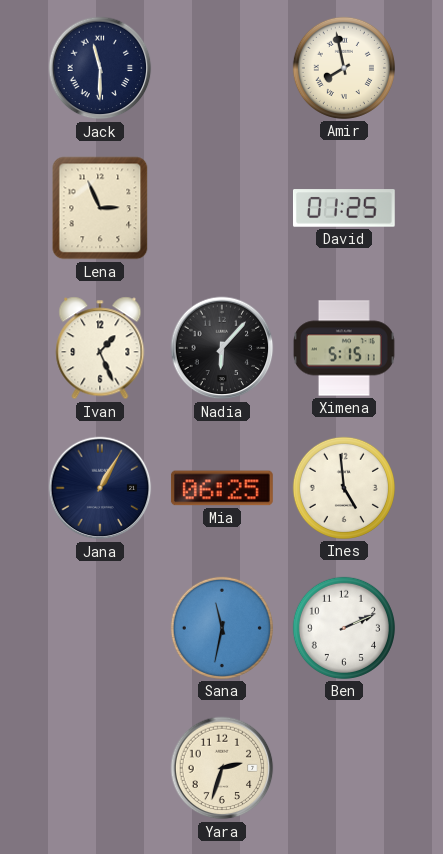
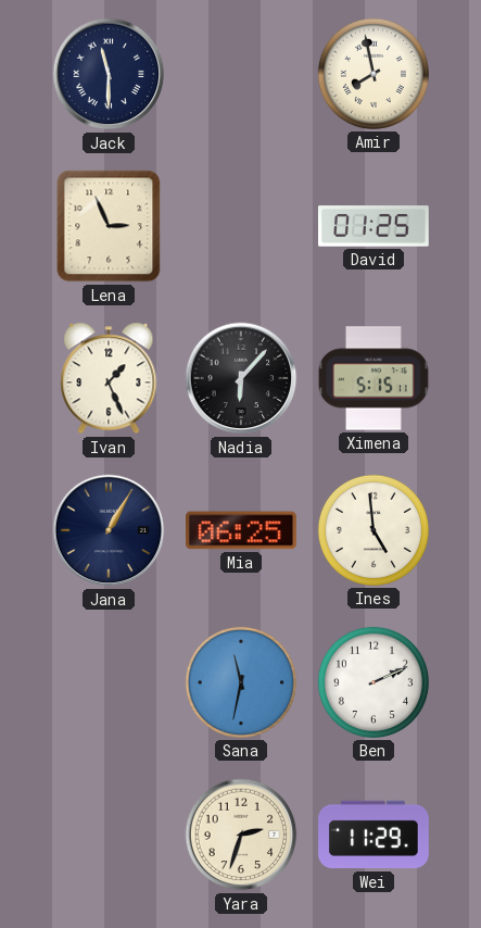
Wei: none -> 11:29
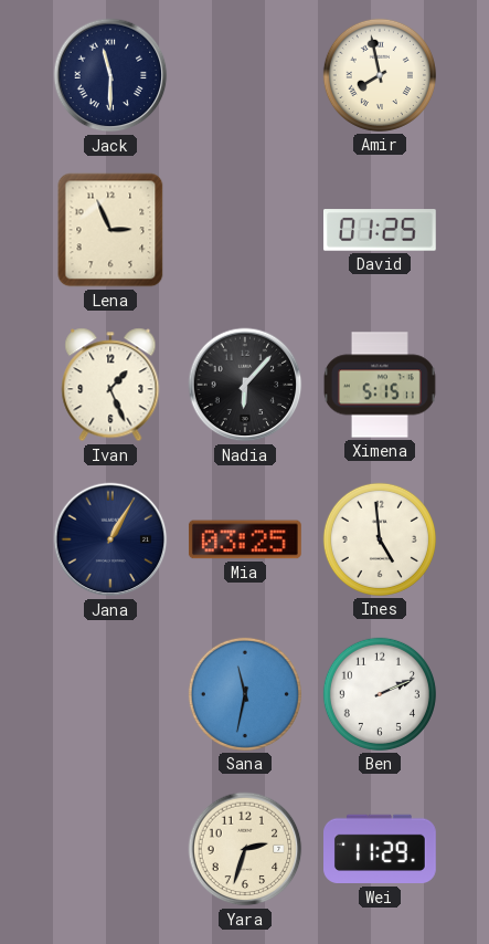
Mia: 06:25 -> 03:25
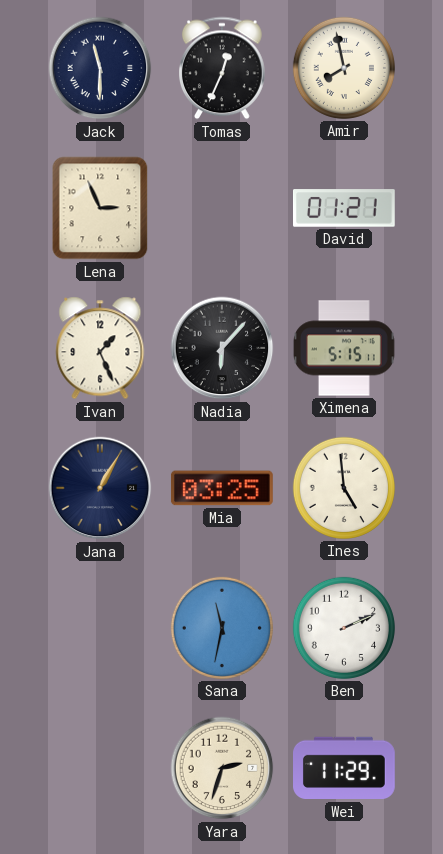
Tomas: none -> 12:34
David: 01:25 -> 01:21
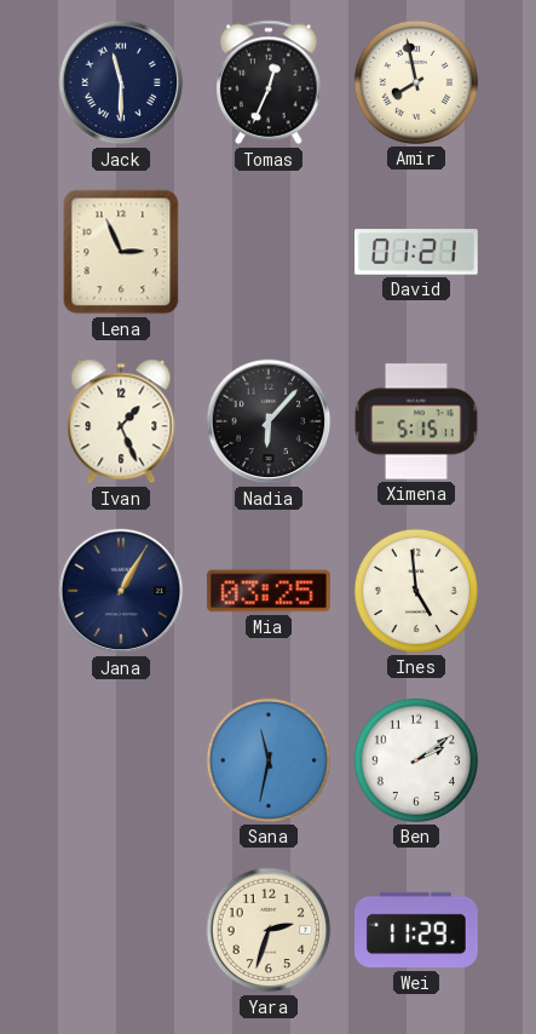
Ben: 2:11 -> 2:09
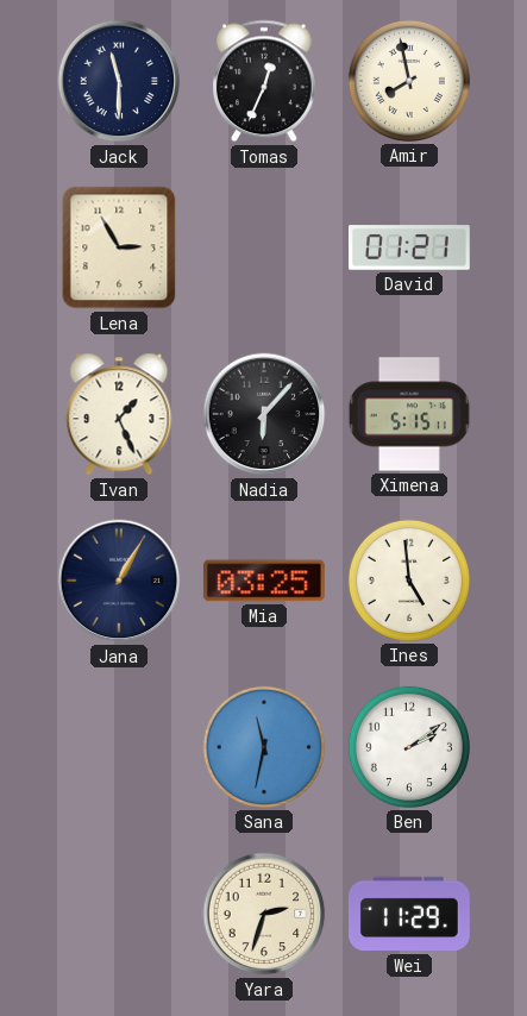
Lena: 2:56 -> 2:55
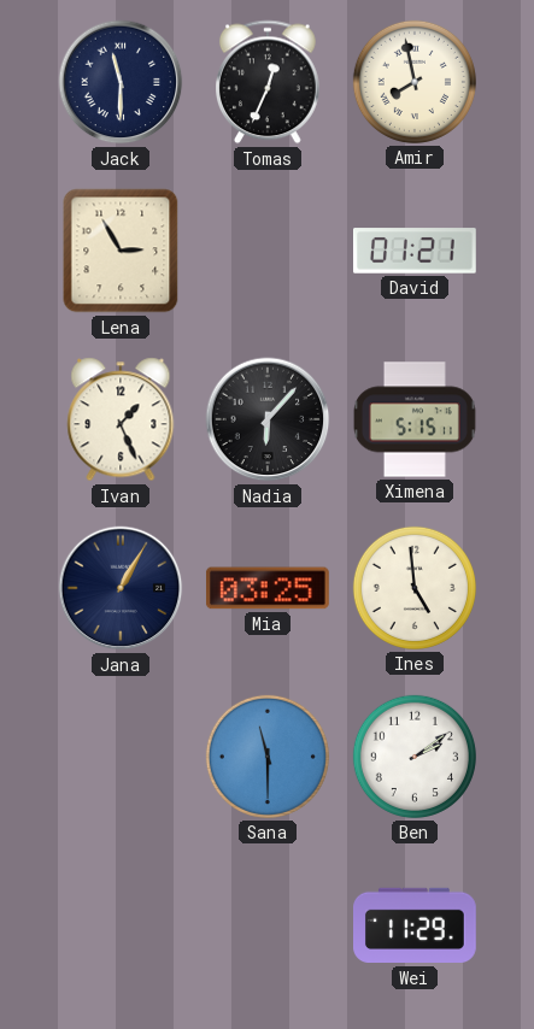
Sana: 11:32 -> 11:30
Yara: 2:33 -> none
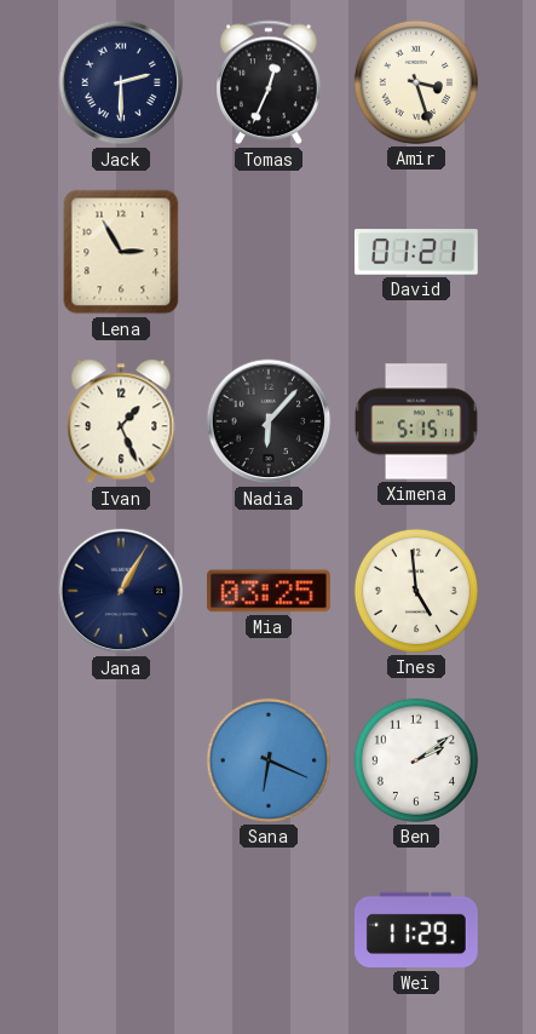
Jack: 11:30 -> 2:30
Amir: 7:58 -> 3:27
Sana: 11:30 -> 6:19
